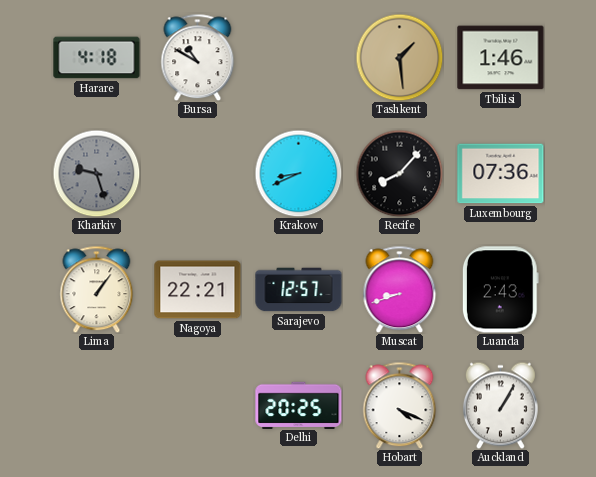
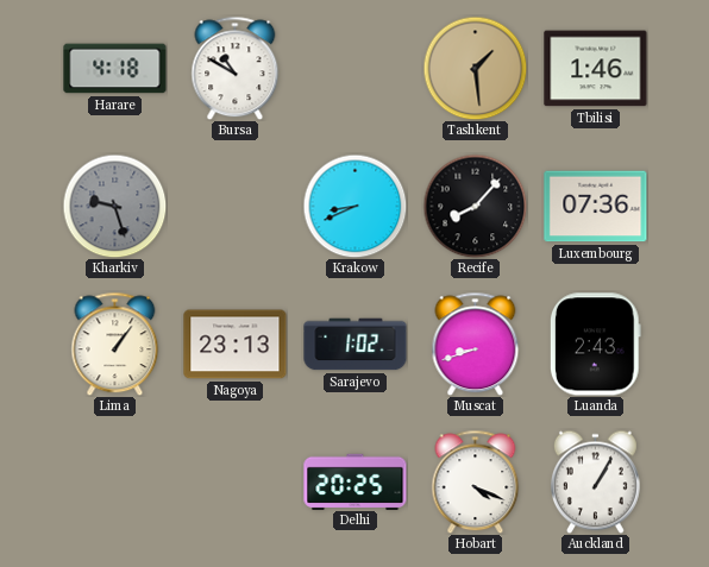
Nagoya: 22:21 -> 23:13
Sarajevo: 12:57 -> 1:02
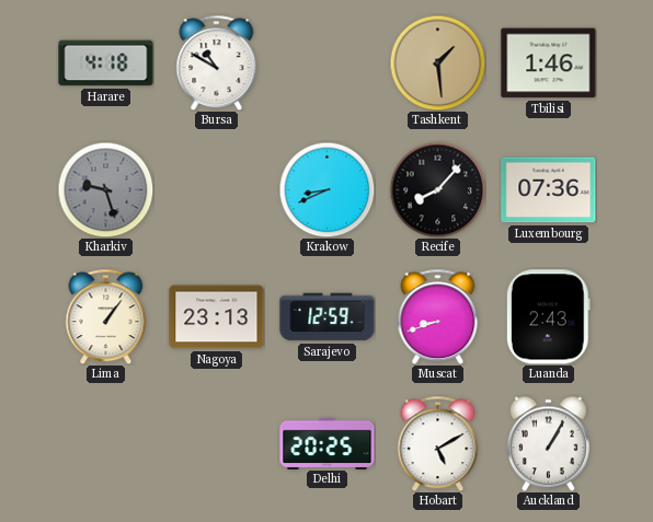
Sarajevo: 1:02 -> 12:59
Hobart: 4:19 -> 5:10
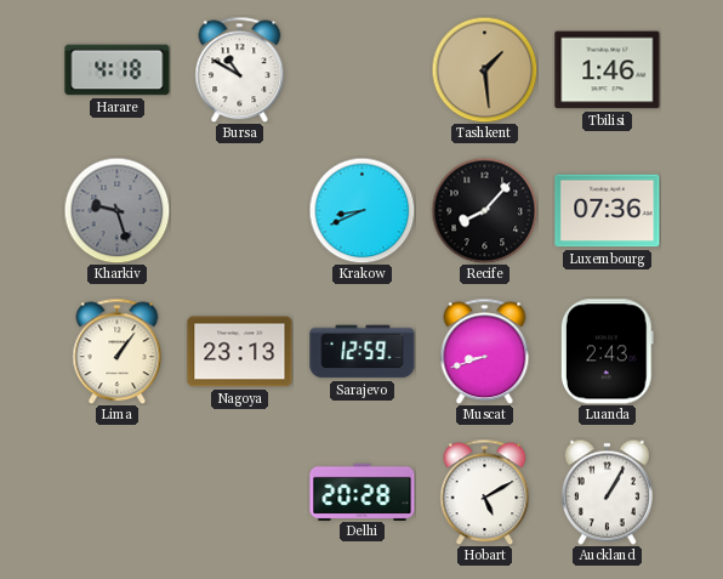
Delhi: 20:25 -> 20:28
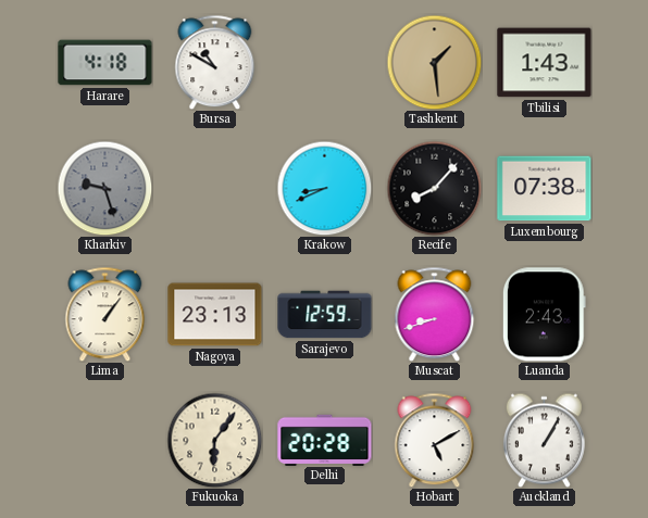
Tbilisi: 1:46 -> 1:43
Luxembourg: 07:36 -> 07:38
Fukuoka: none -> 6:06
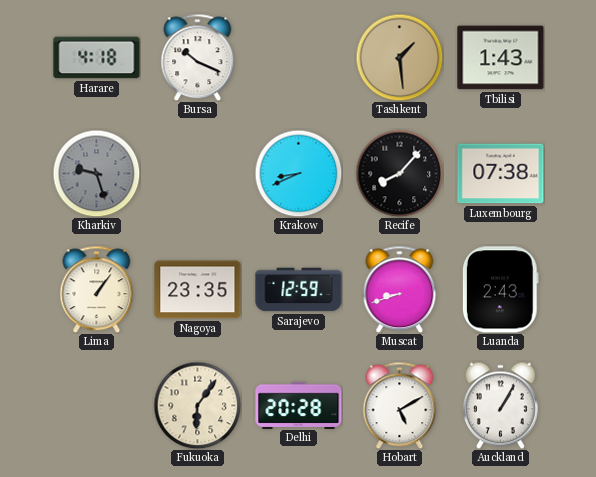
Bursa: 10:50 -> 10:19
Nagoya: 23:13 -> 23:35
